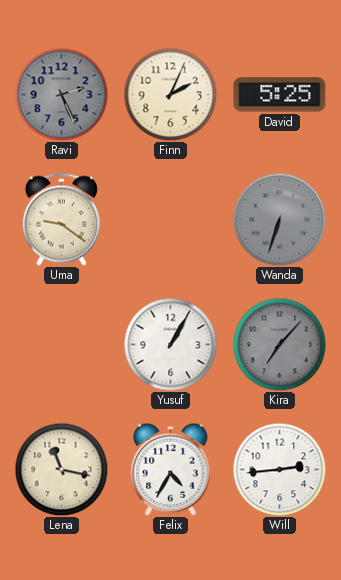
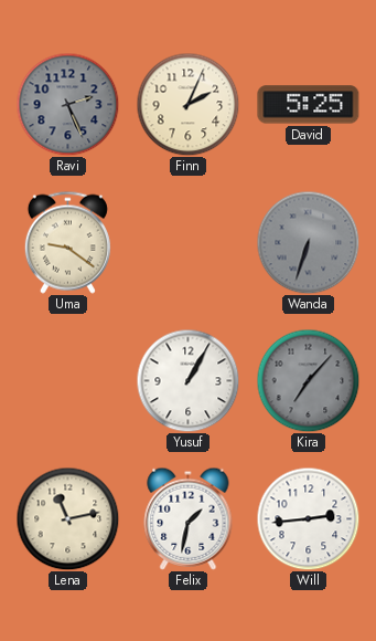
Lena: 11:17 -> 11:13
Felix: 4:35 -> 1:32
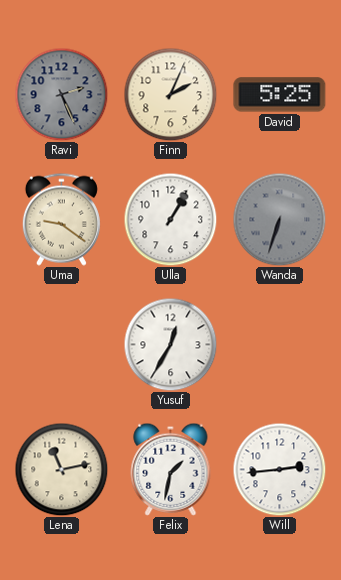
Ulla: none -> 1:05
Yusuf: 1:05 -> 12:35
Kira: 7:07 -> none
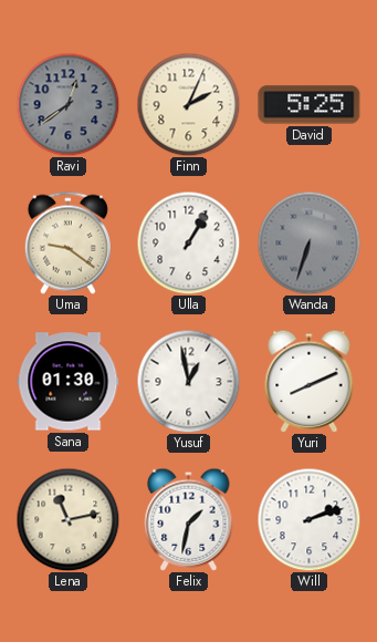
Ravi: 2:26 -> 12:39
Sana: none -> 01:30
Yusuf: 12:35 -> 12:58
Yuri: none -> 8:11
Will: 2:44 -> 2:12
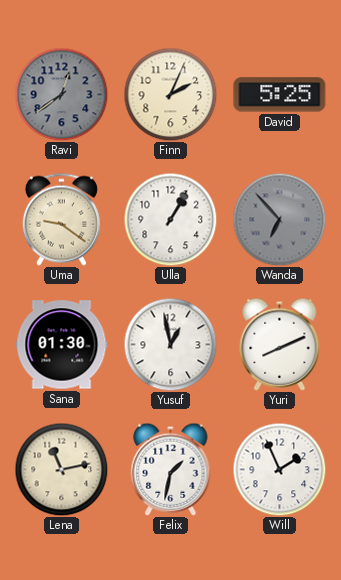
Wanda: 6:33 -> 6:53
Will: 2:12 -> 1:56
